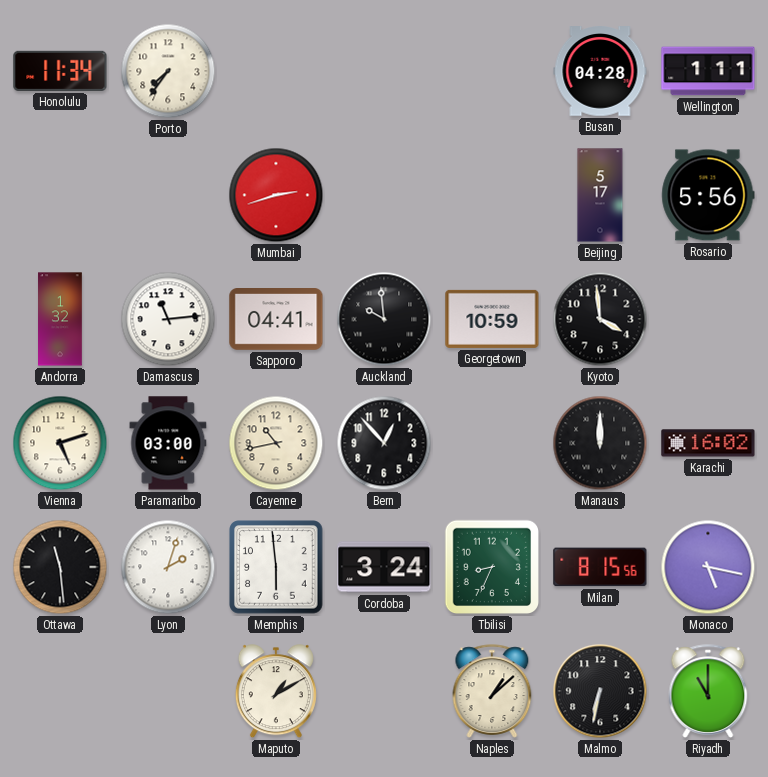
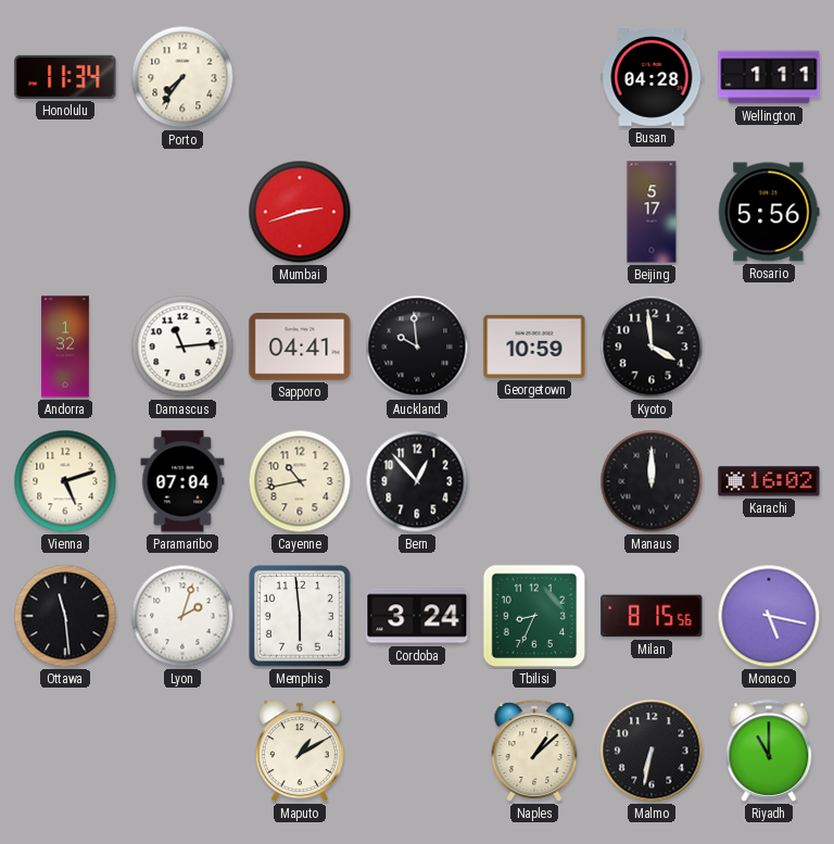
Paramaribo: 03:00 -> 07:04
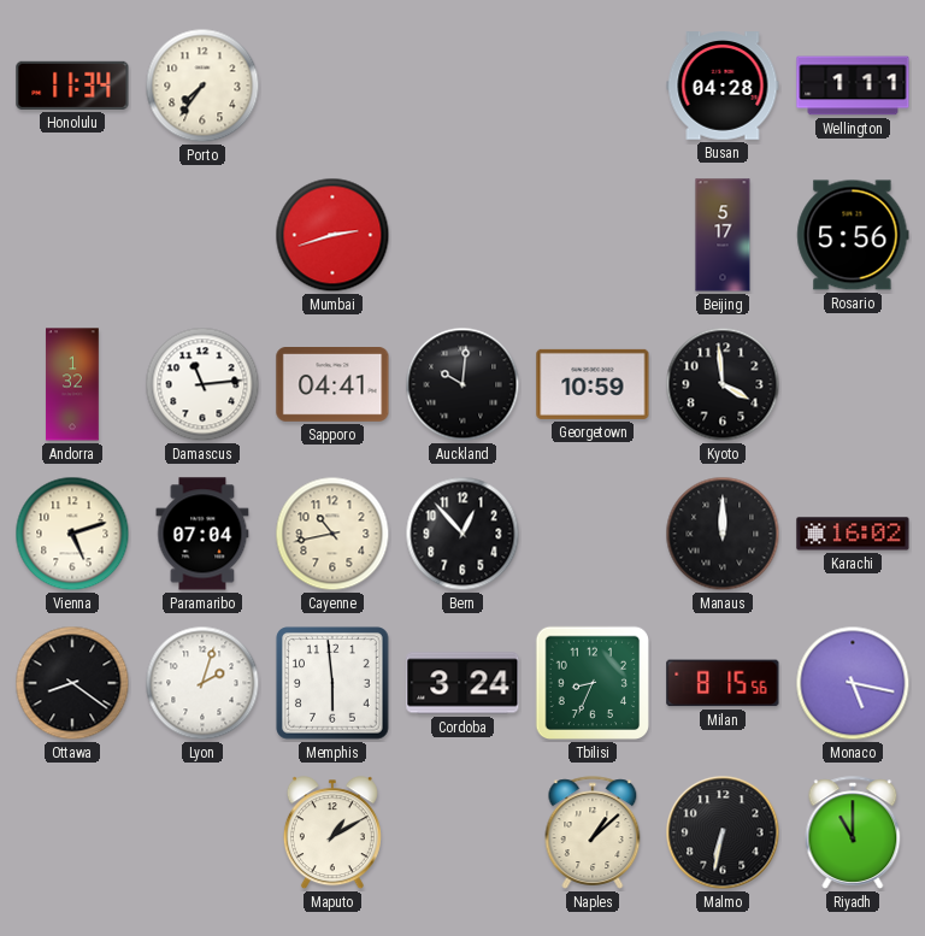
Auckland: 9:59 -> 10:01
Ottawa: 11:29 -> 8:21
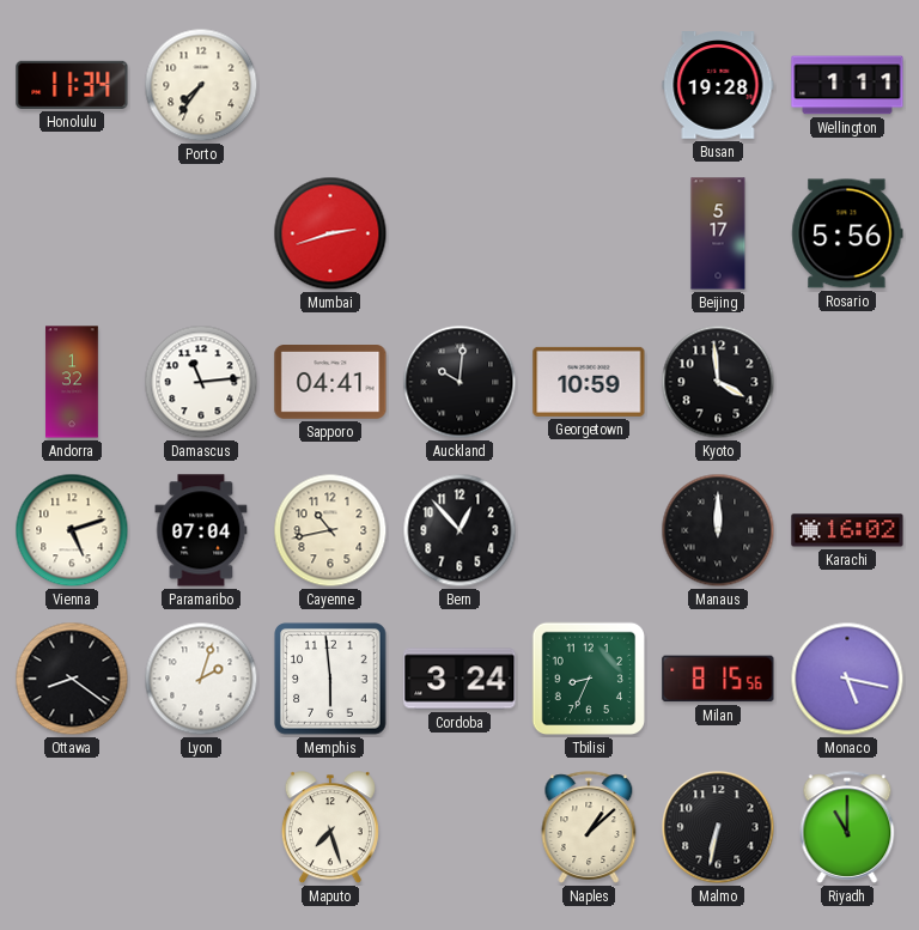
Busan: 04:28 -> 19:28
Maputo: 1:10 -> 7:27
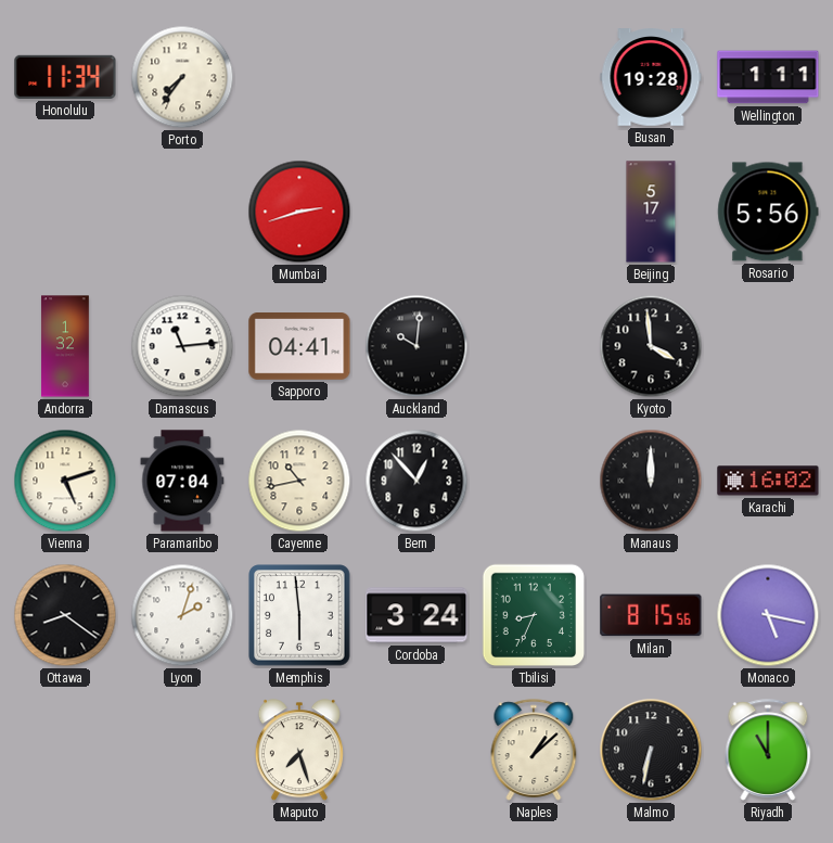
Georgetown: 10:59 -> none
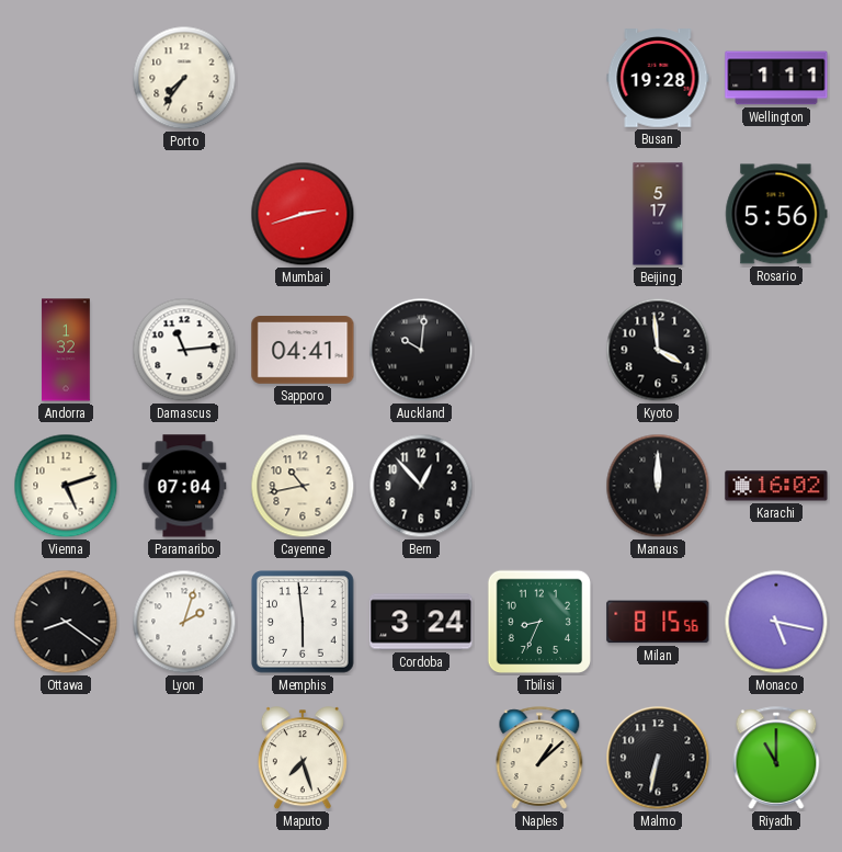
Honolulu: 11:34 -> none
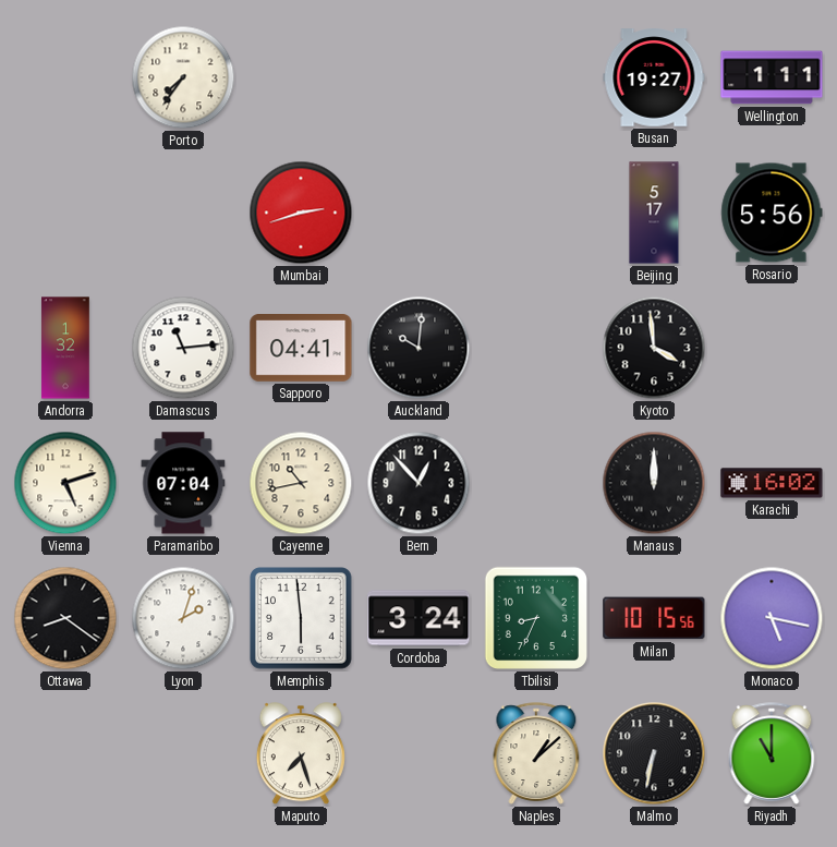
Busan: 19:28 -> 19:27
Milan: 8:15 -> 10:15
